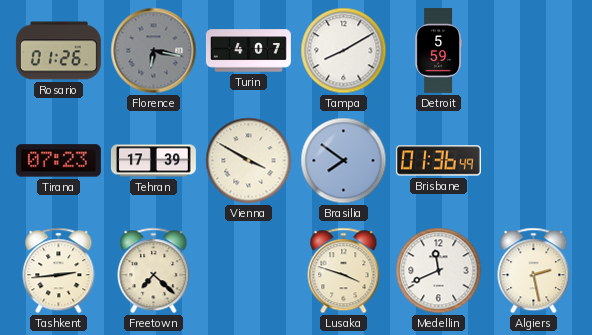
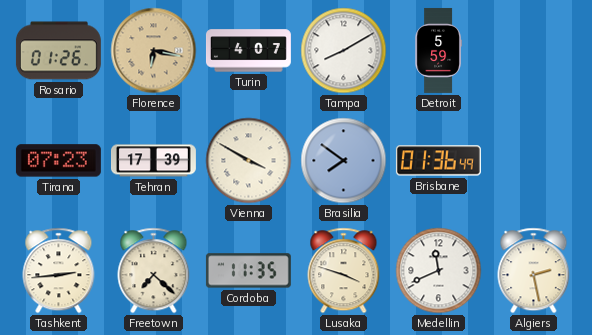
Florence dial: grey -> champagne
Cordoba: none -> 11:35
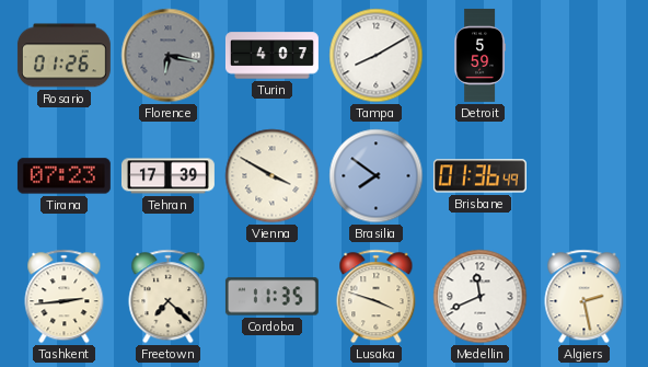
Florence dial: champagne -> grey
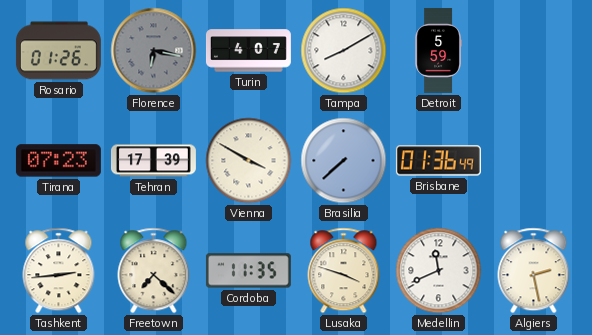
Brasilia: 7:51 -> 7:38
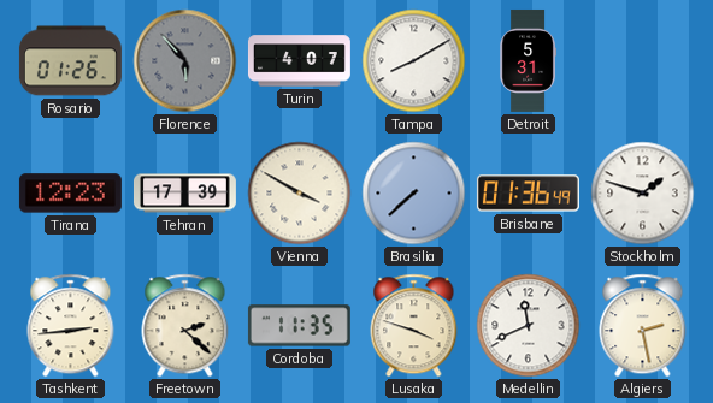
Florence: 6:17 -> 5:53
Detroit: 5:59 -> 5:31
Tirana: 07:23 -> 12:23
Stockholm: none -> 1:48
Freetown: 7:22 -> 2:22
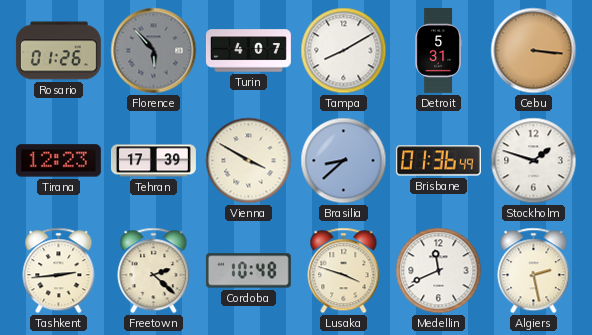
Cebu: none -> 3:16
Brasilia: 7:38 -> 8:38
Cordoba: 11:35 -> 10:48
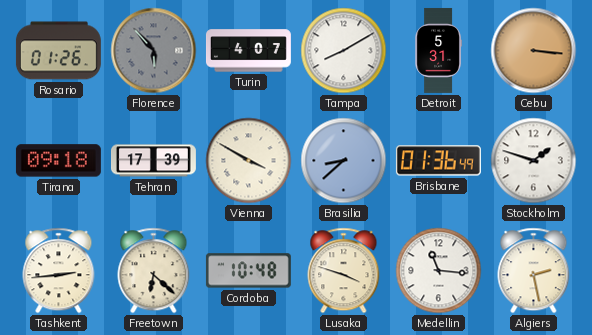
Tirana: 12:23 -> 09:18
Freetown: 2:22 -> 6:22
Medellin: 11:41 -> 11:16
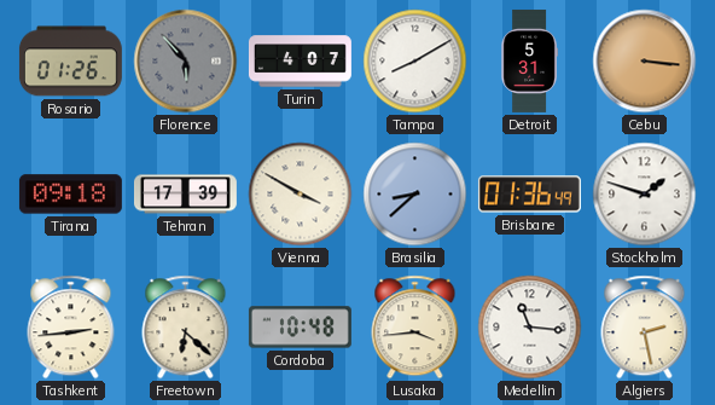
Lusaka: 3:48 -> 3:44
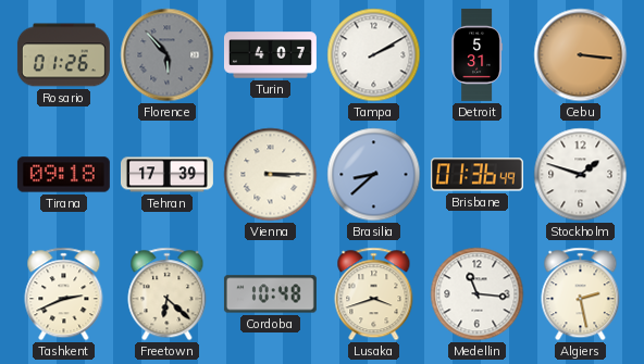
Tampa: 8:10 -> 2:10
Vienna: 3:50 -> 3:15
Tashkent: 2:44 -> 2:41
Lusaka: 3:44 -> 3:42
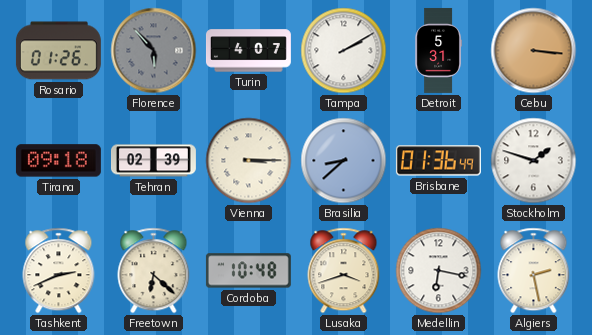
Tehran: 17:39 -> 02:39
Medellin: 11:16 -> 6:17
